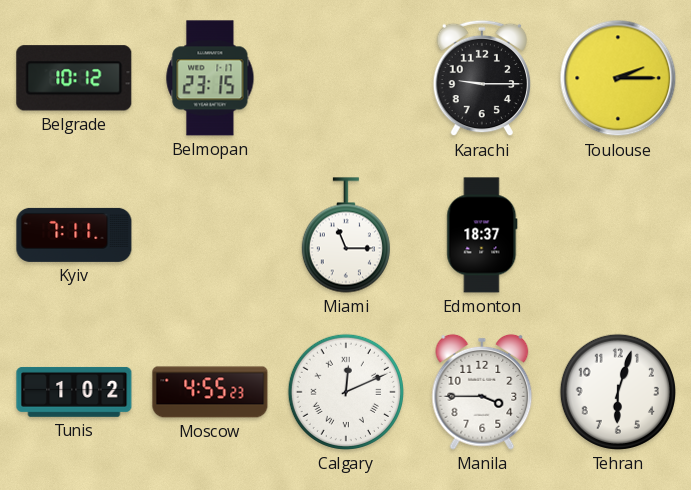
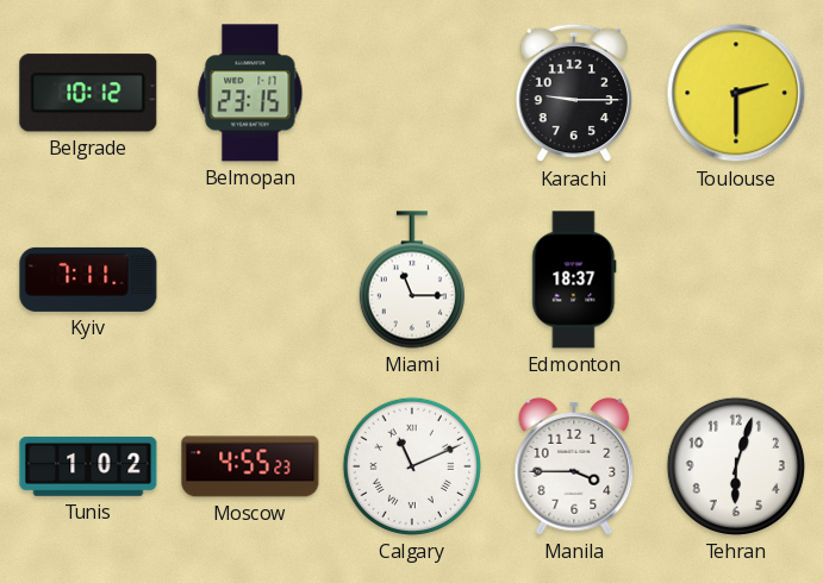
Toulouse: 2:15 -> 2:30
Calgary: 12:11 -> 11:11
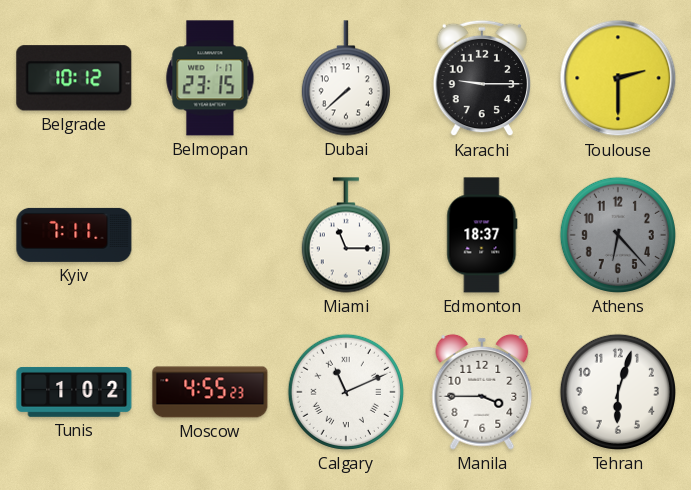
Dubai: none -> 7:38
Athens: none -> 6:23
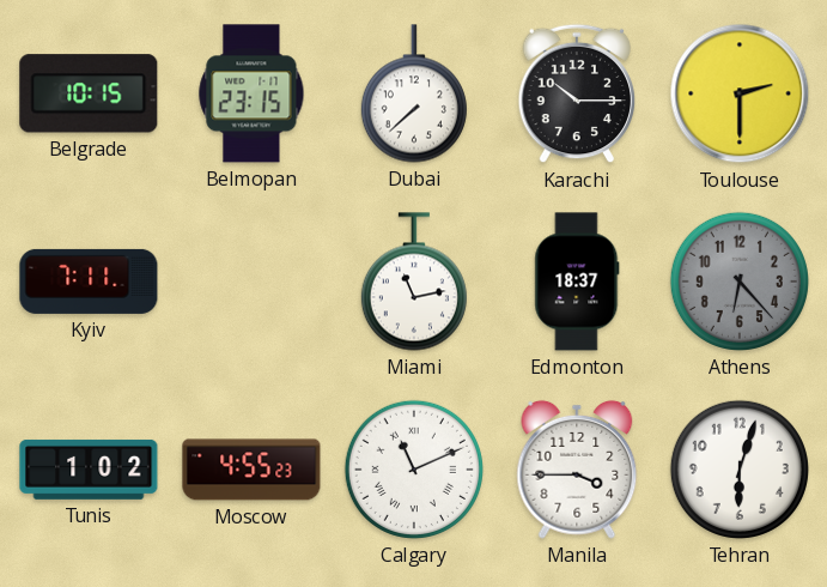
Belgrade: 10:12 -> 10:15
Karachi: 9:15 -> 10:15
Miami: 11:15 -> 11:13
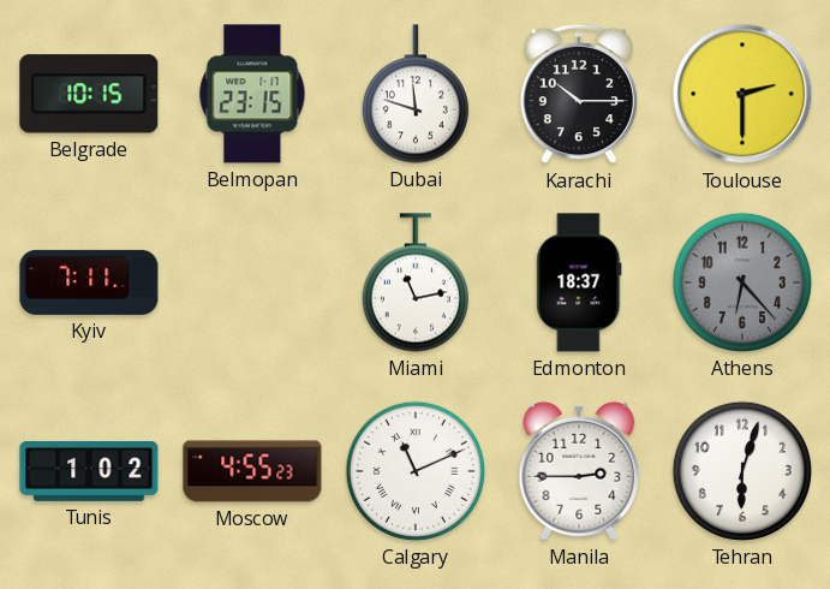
Dubai: 7:38 -> 11:48
Manila: 3:45 -> 2:45
